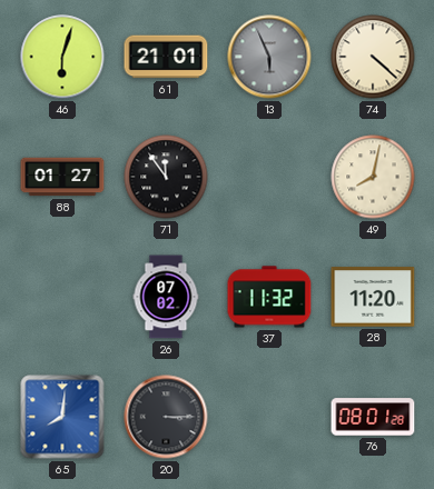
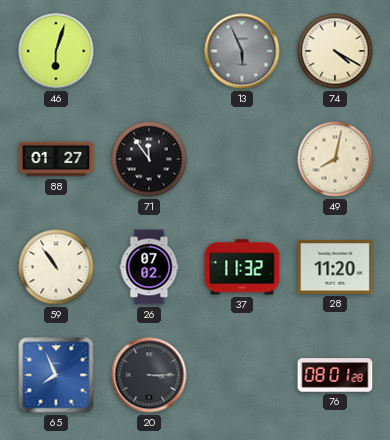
61: 21:01 -> none
74: 4:22 -> 4:20
59: none -> 10:54
65: 8:01 -> 7:56
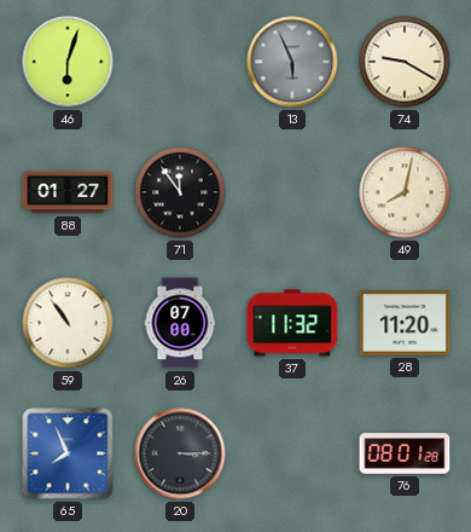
74: 4:20 -> 9:20
26: 07:02 -> 07:00
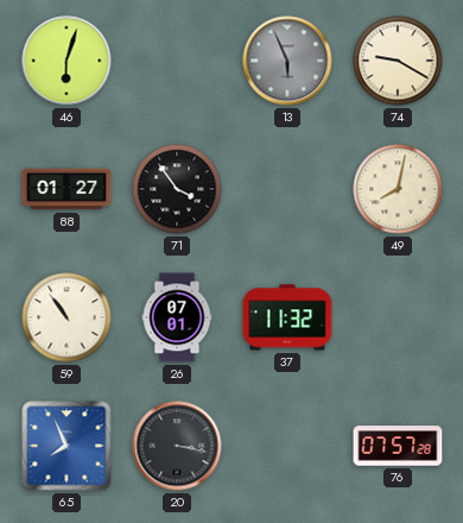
71: 11:54 -> 3:54
26: 07:00 -> 07:01
28: 11:20 -> none
20: 3:15 -> 3:17
76: 08:01 -> 07:57
